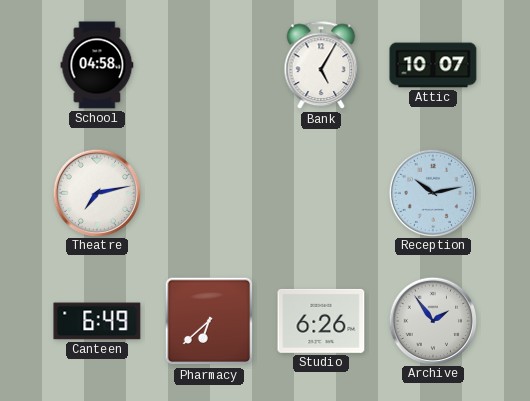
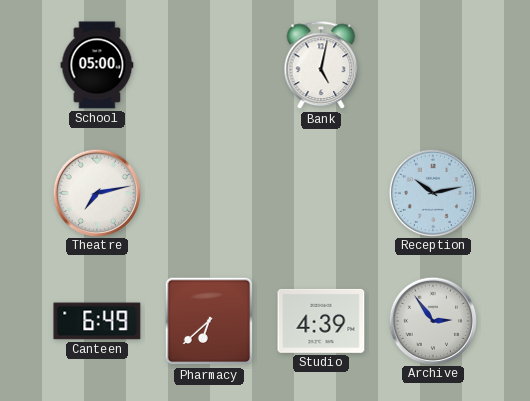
School: 04:58 -> 05:00
Bank: 5:05 -> 5:02
Attic: 10:07 -> none
Studio: 6:26 -> 4:39
Archive: 1:54 -> 2:54
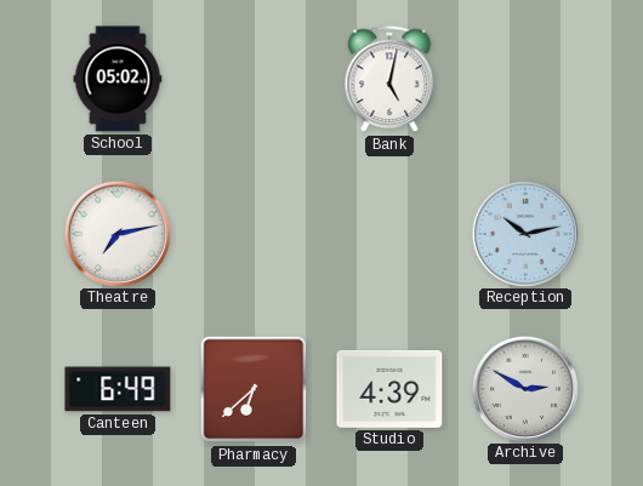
School: 05:00 -> 05:02
Archive: 2:54 -> 2:50
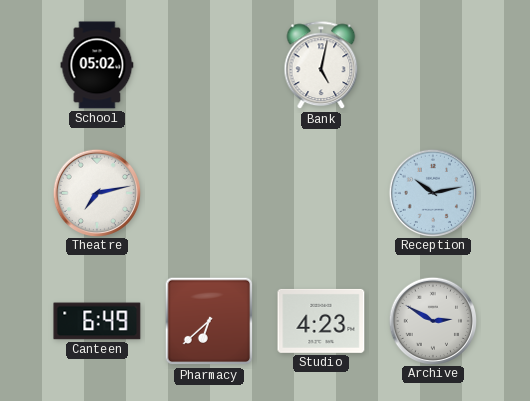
Studio: 4:39 -> 4:23
